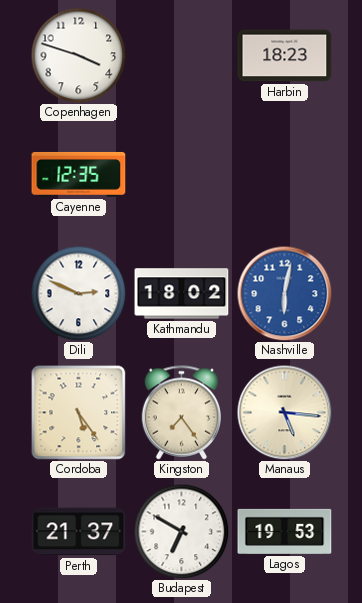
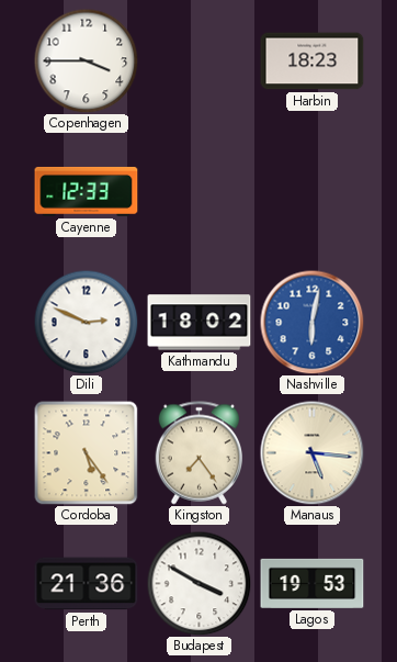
Copenhagen: 3:48 -> 3:45
Cayenne: 12:35 -> 12:33
Perth: 21:37 -> 21:36
Budapest: 6:50 -> 3:50
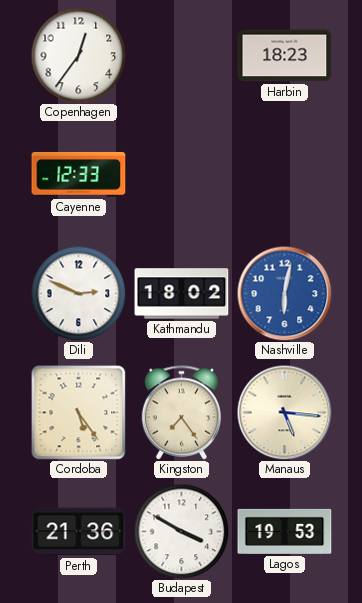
Copenhagen: 3:45 -> 12:36
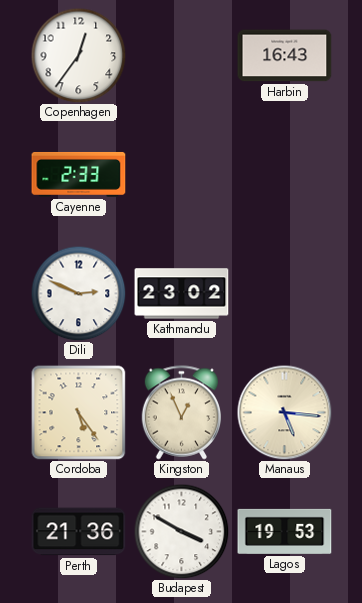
Harbin: 18:23 -> 16:43
Cayenne: 12:33 -> 2:33
Kathmandu: 18:02 -> 23:02
Nashville: 6:02 -> none
Kingston: 7:24 -> 12:56
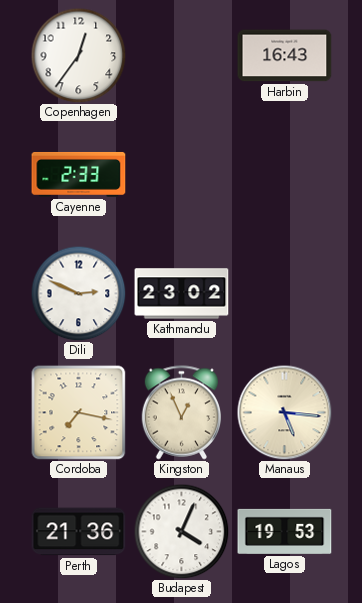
Cordoba: 5:24 -> 7:17
Budapest: 3:50 -> 4:04
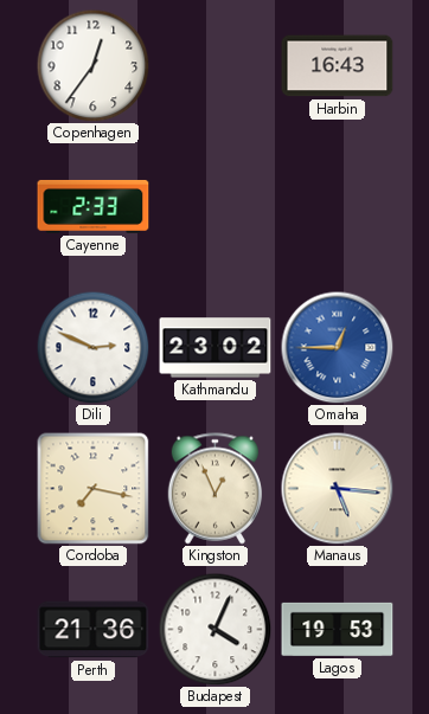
Omaha: none -> 12:45
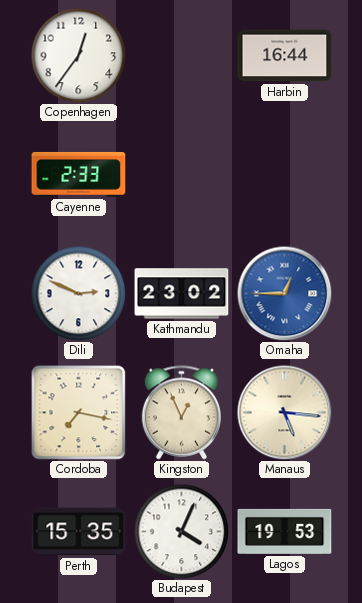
Harbin: 16:43 -> 16:44
Perth: 21:36 -> 15:35
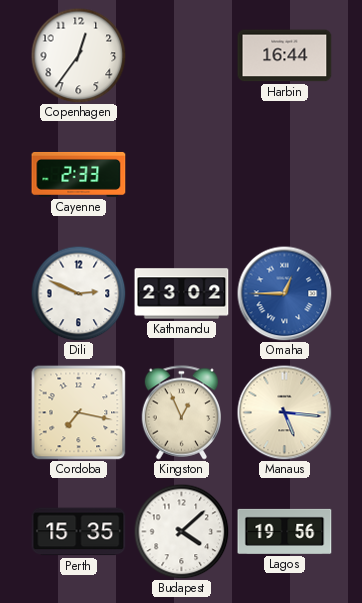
Budapest: 4:04 -> 4:08
Lagos: 19:53 -> 19:56
